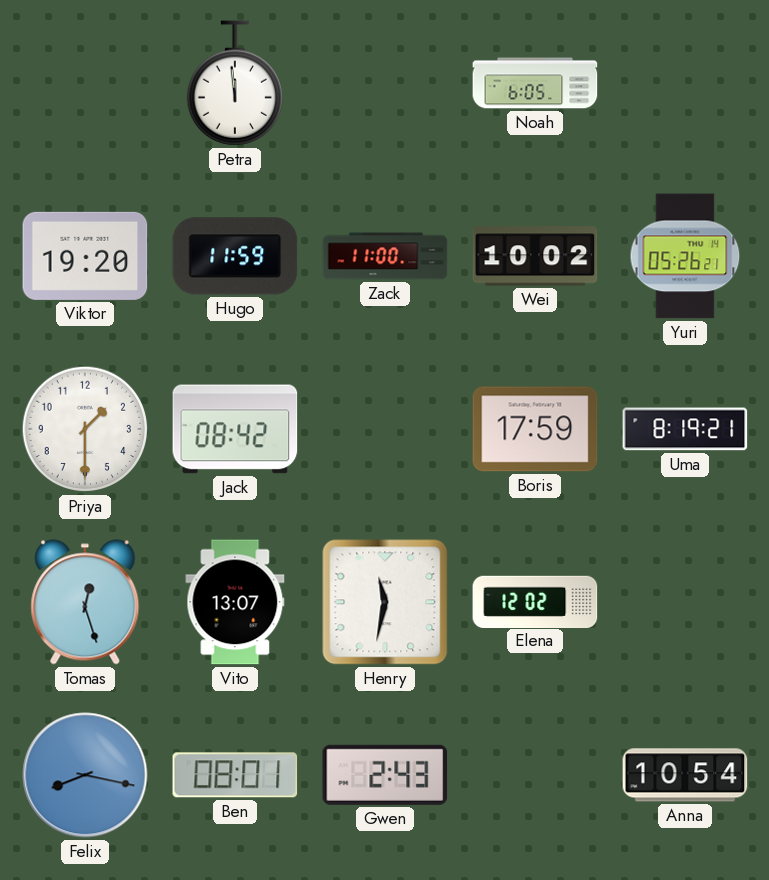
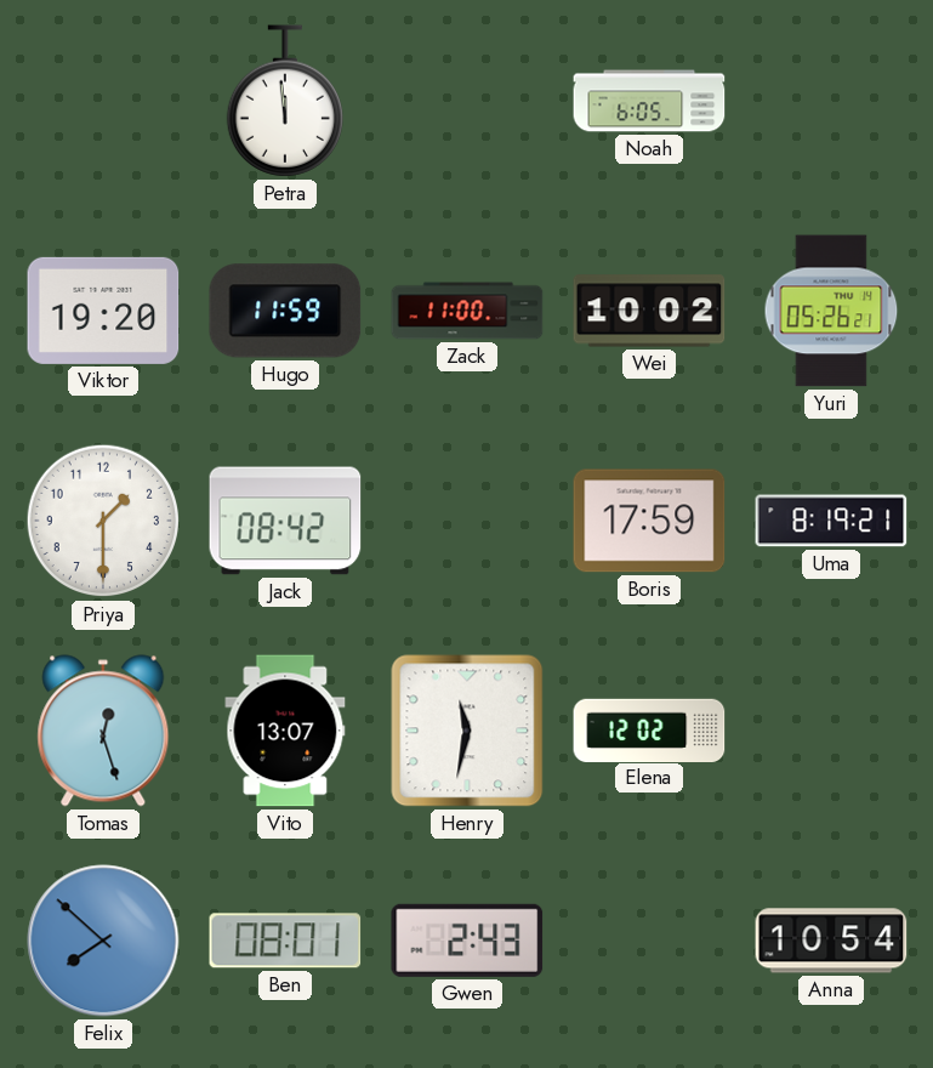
Felix: 8:17 -> 7:52
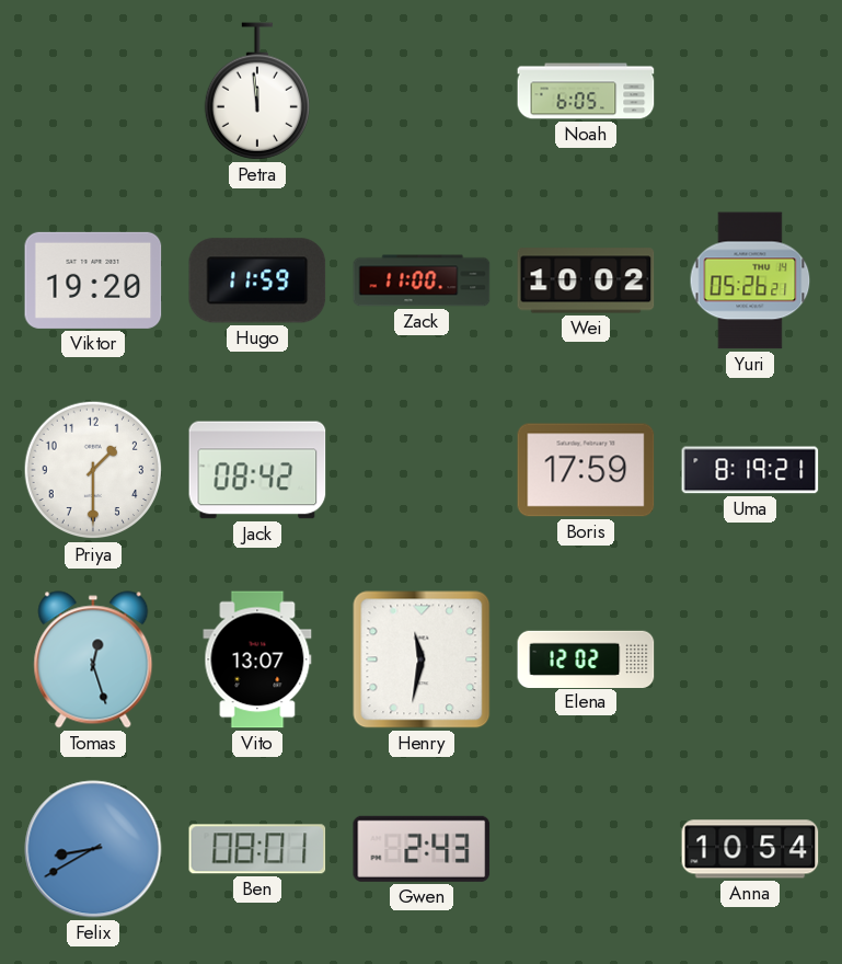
Felix: 7:52 -> 8:40
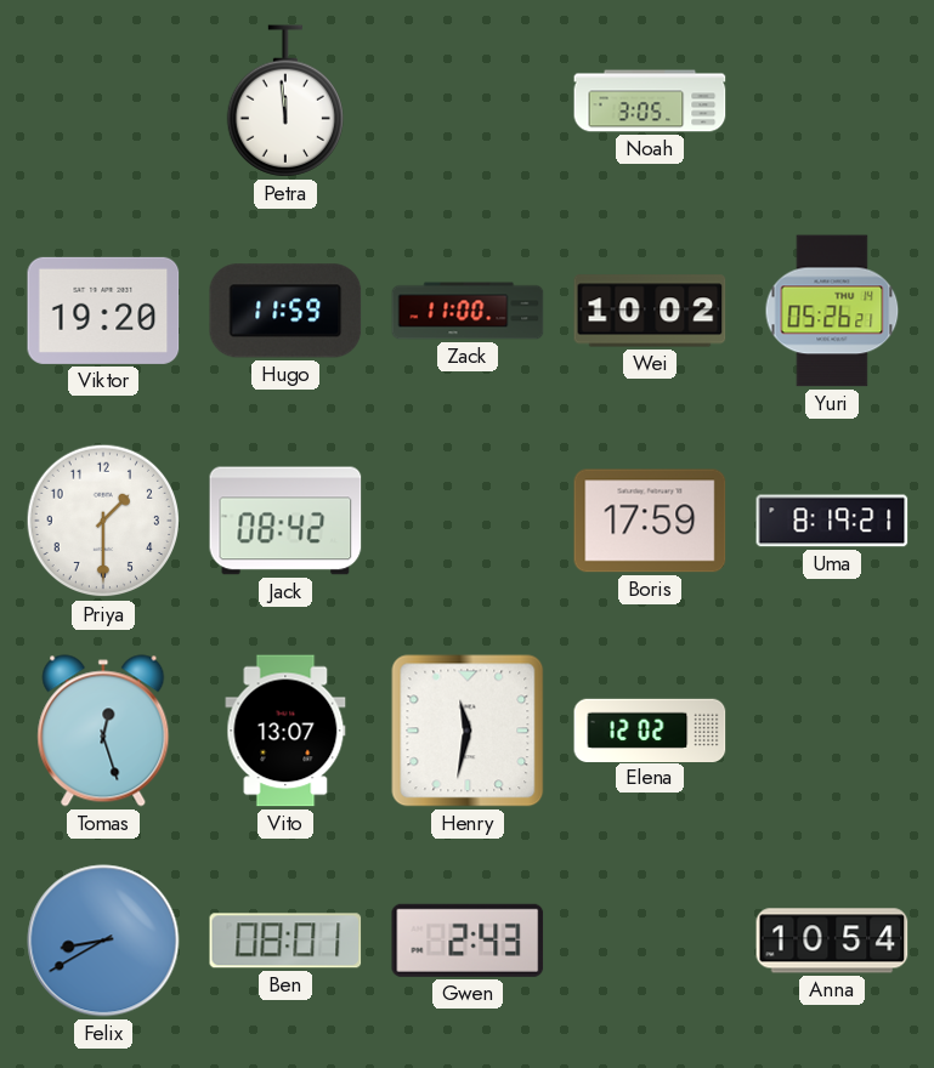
Noah: 6:05 -> 3:05
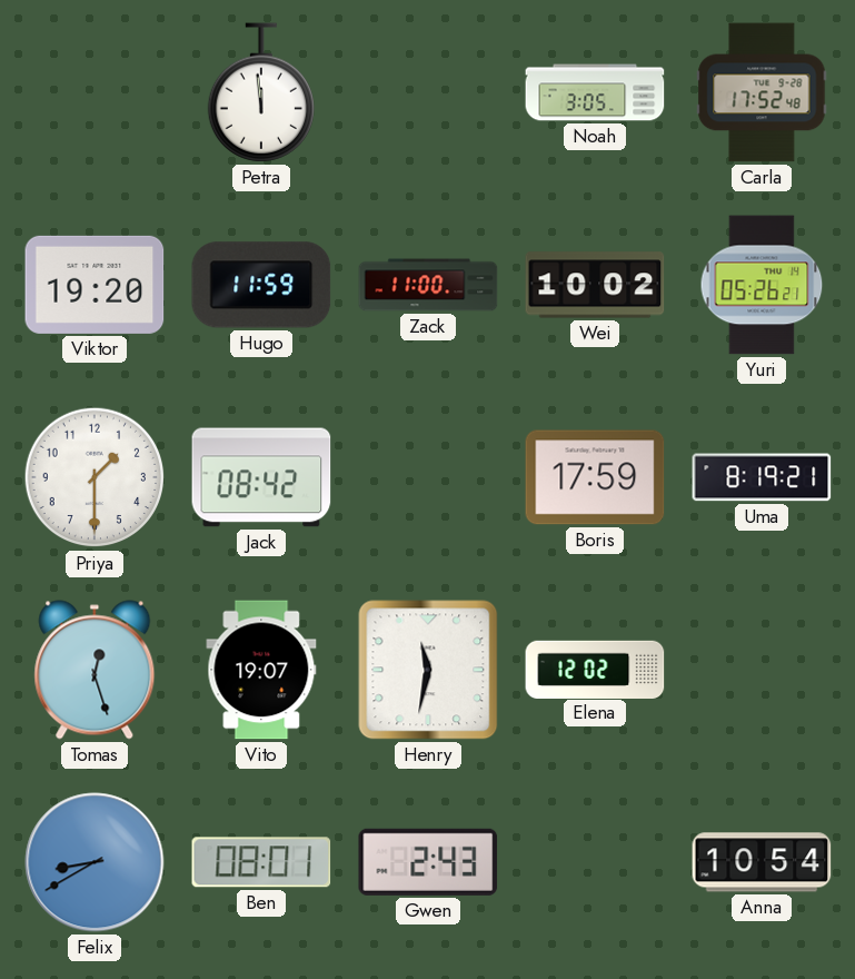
Carla: none -> 17:52
Vito: 13:07 -> 19:07
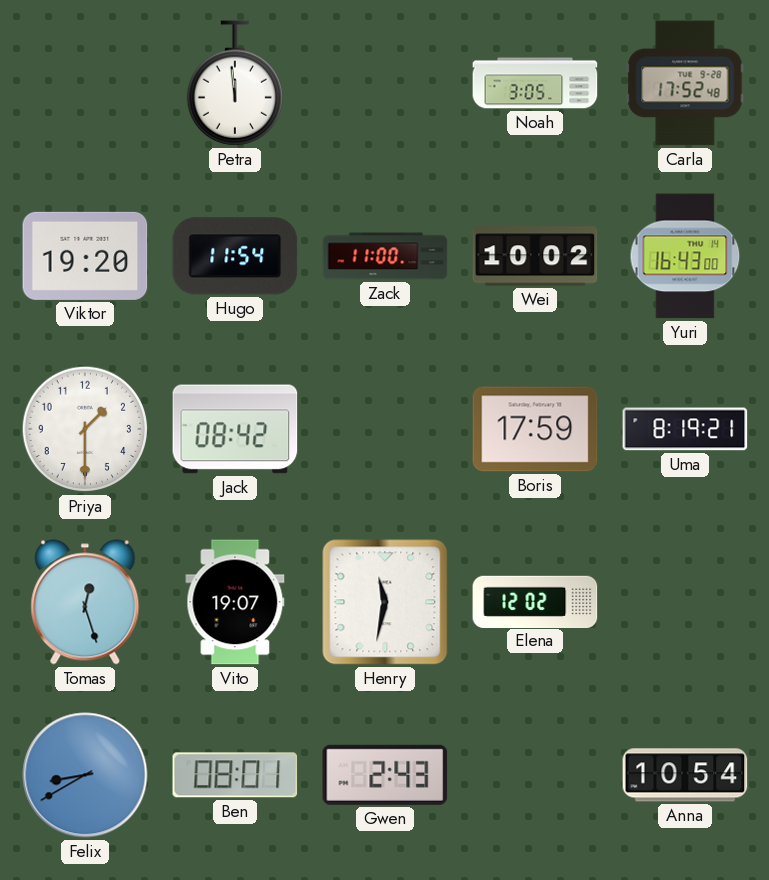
Hugo: 11:59 -> 11:54
Yuri: 05:26 -> 16:43
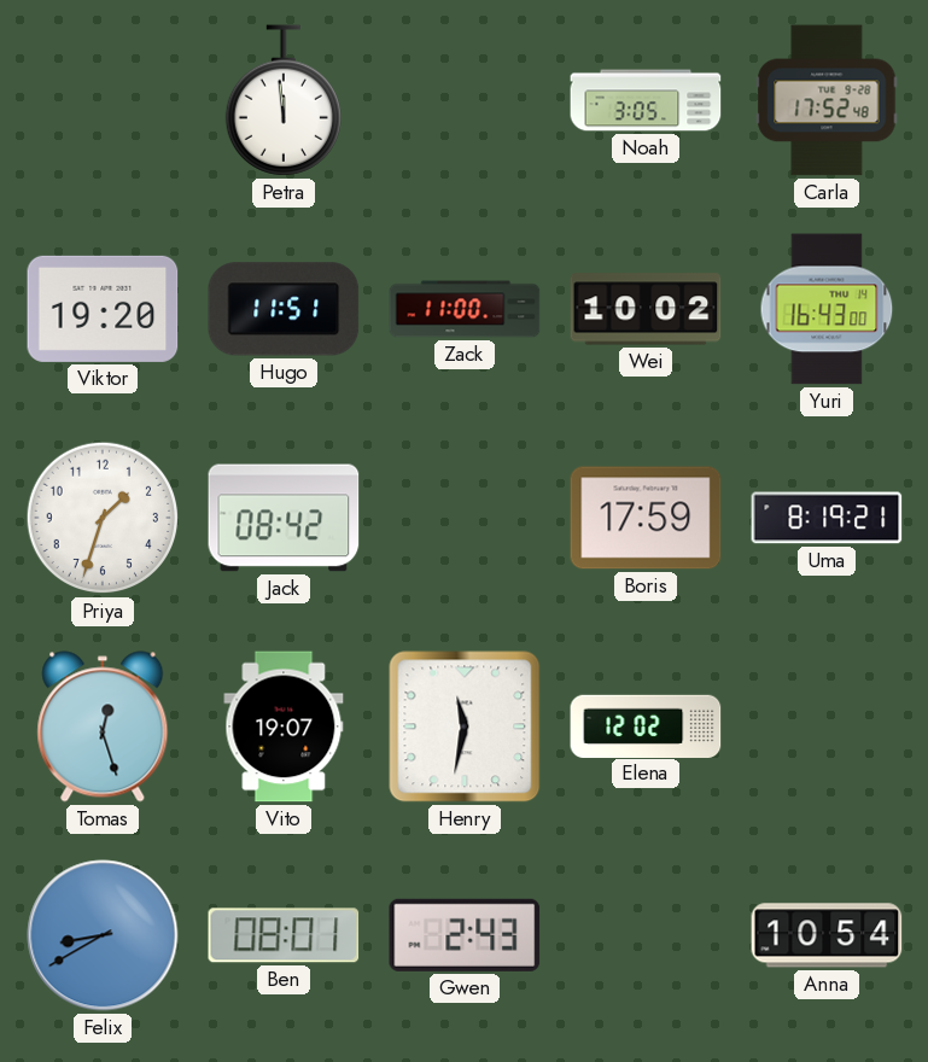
Hugo: 11:54 -> 11:51
Priya: 1:30 -> 1:33
